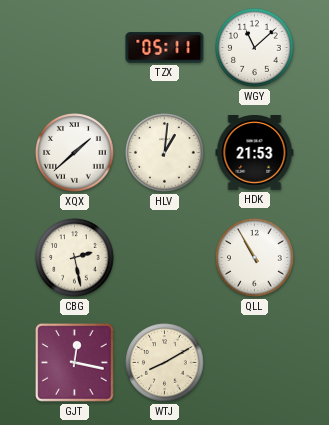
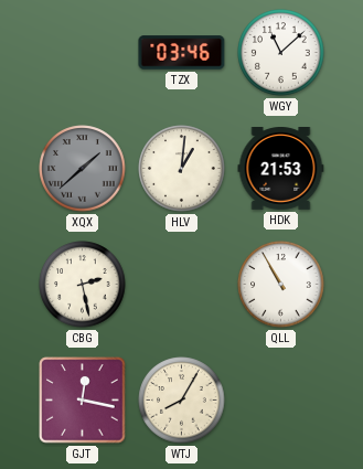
TZX: 05:11 -> 03:46
XQX dial: white -> grey
WTJ: 8:10 -> 8:05
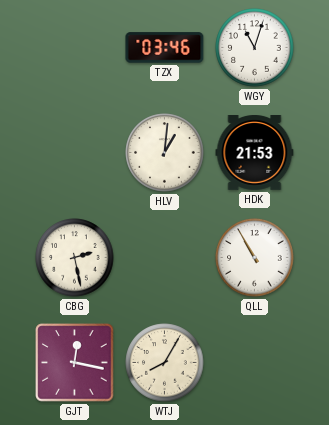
WGY: 11:08 -> 11:03
XQX: 1:38 -> none
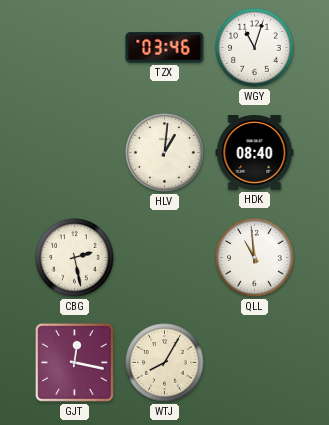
HDK: 21:53 -> 08:40
QLL: 10:55 -> 10:59
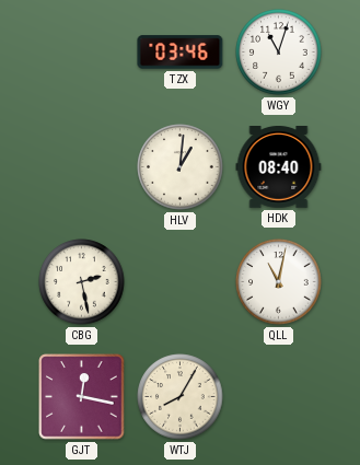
QLL: 10:59 -> 11:02
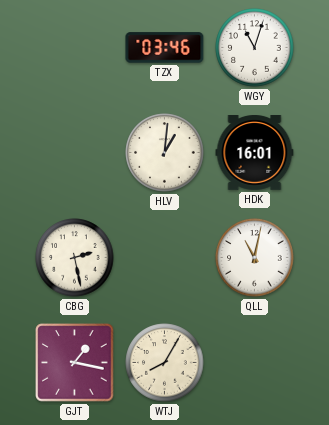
HDK: 08:40 -> 16:01
GJT: 12:17 -> 1:17
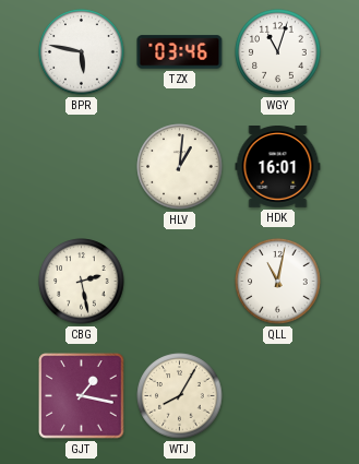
BPR: none -> 5:47
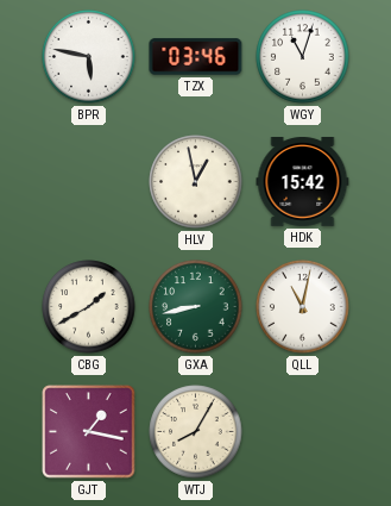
HLV: 1:01 -> 12:58
HDK: 16:01 -> 15:42
CBG: 2:28 -> 1:40
GXA: none -> 8:43
